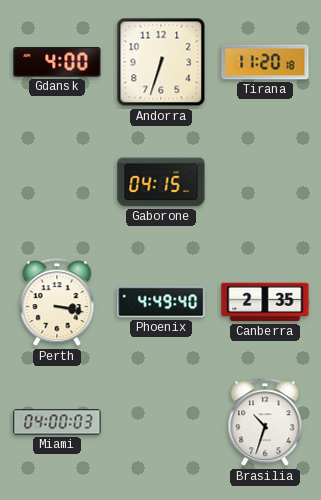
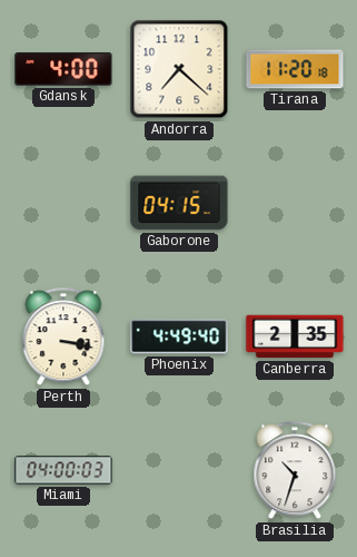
Andorra: 6:33 -> 7:22
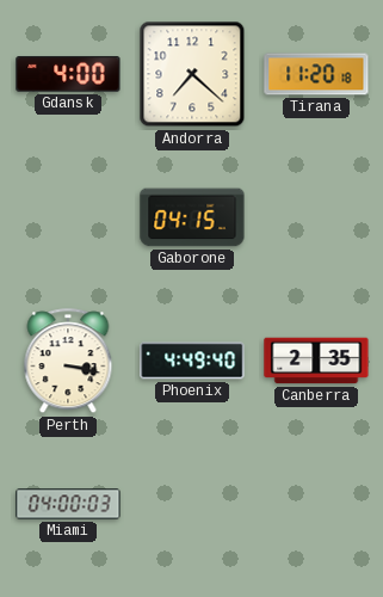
Brasilia: 10:33 -> none
